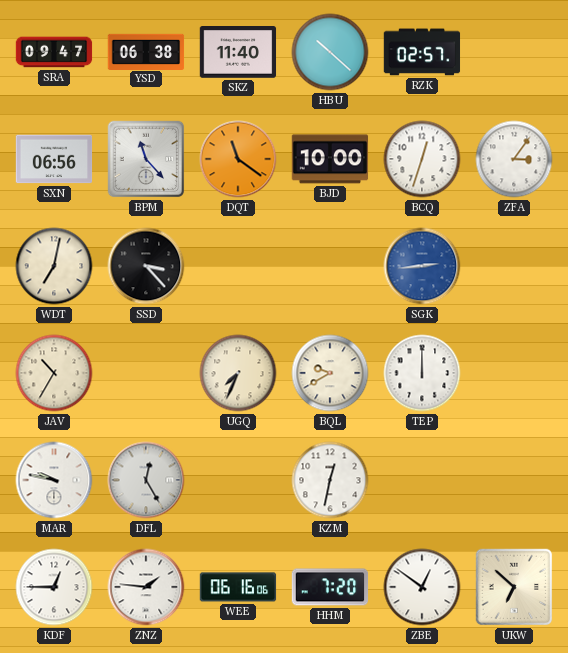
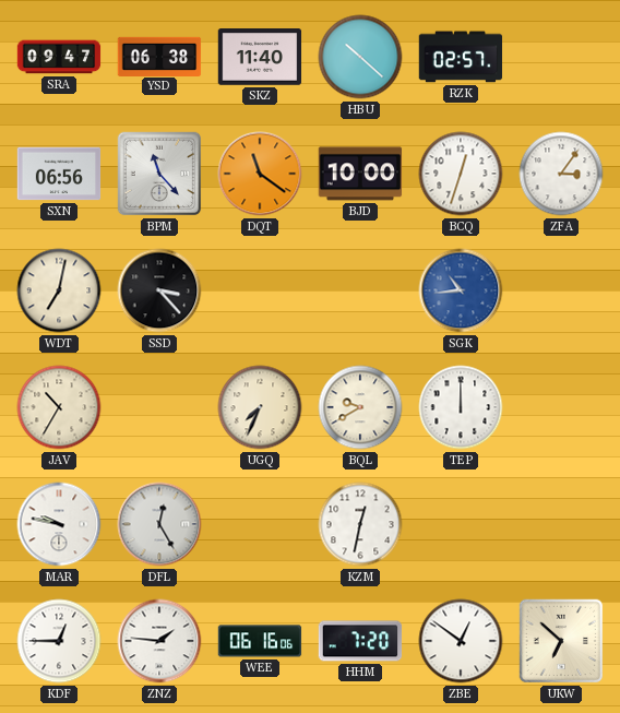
SGK: 2:44 -> 10:44
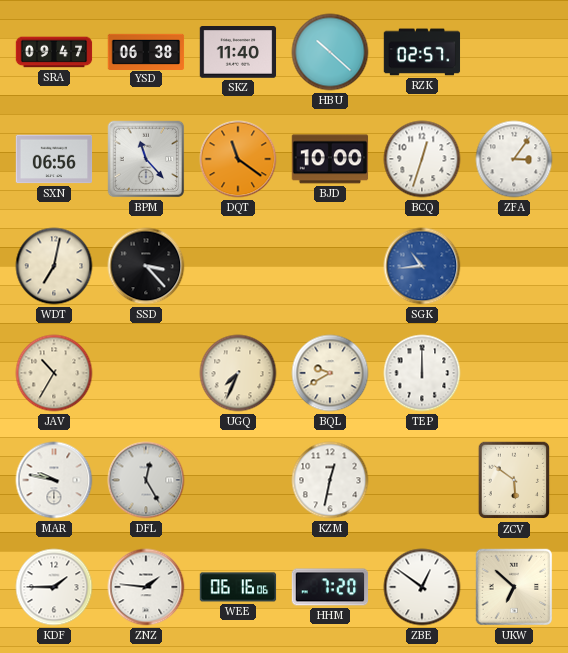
ZCV: none -> 5:51
KDF: 12:45 -> 1:45
